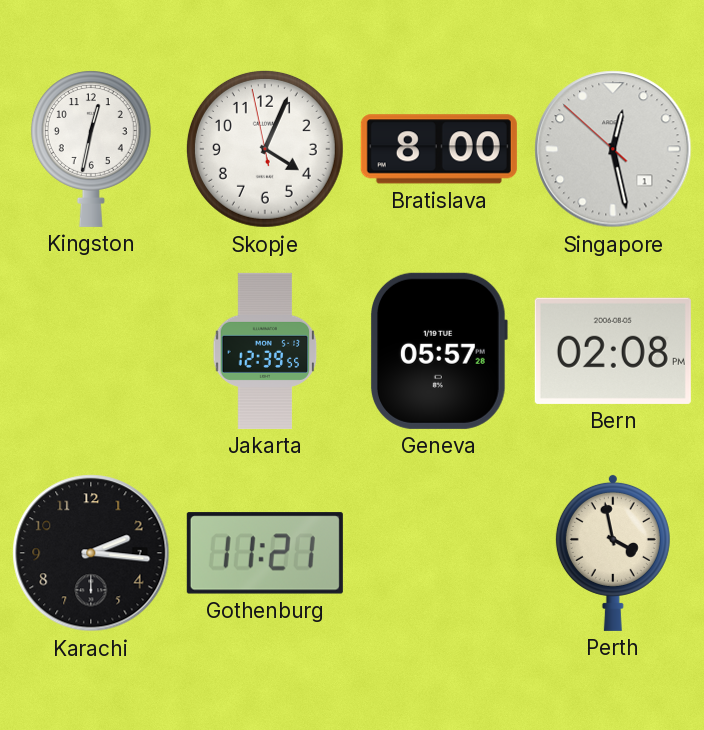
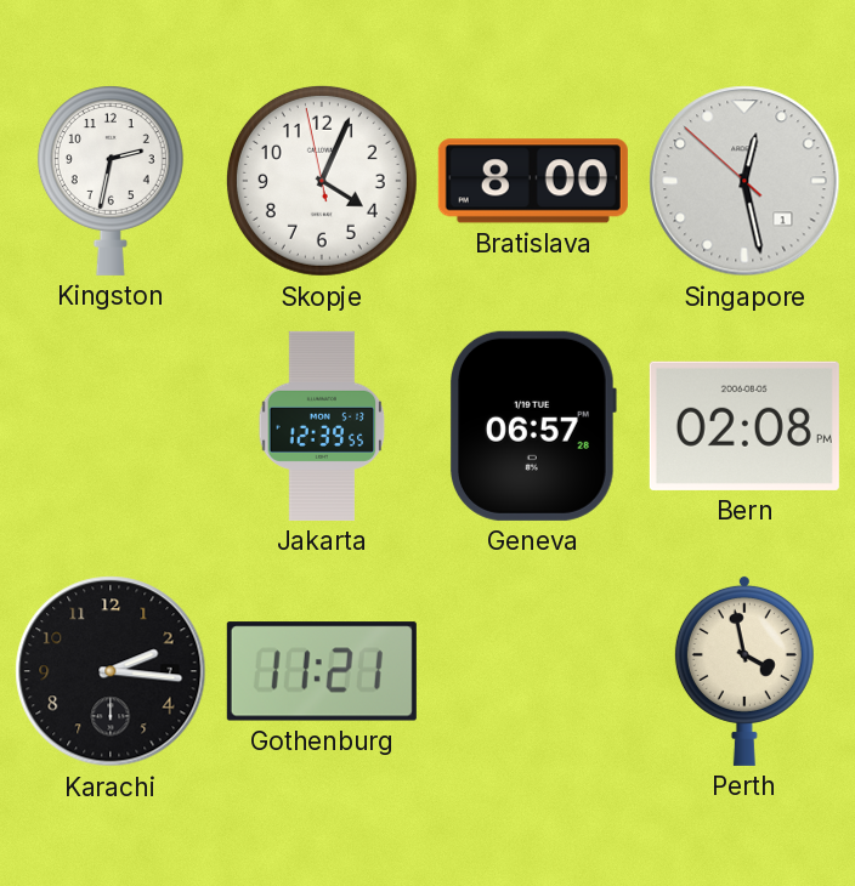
Kingston: 12:32 -> 2:32
Geneva: 05:57 -> 06:57
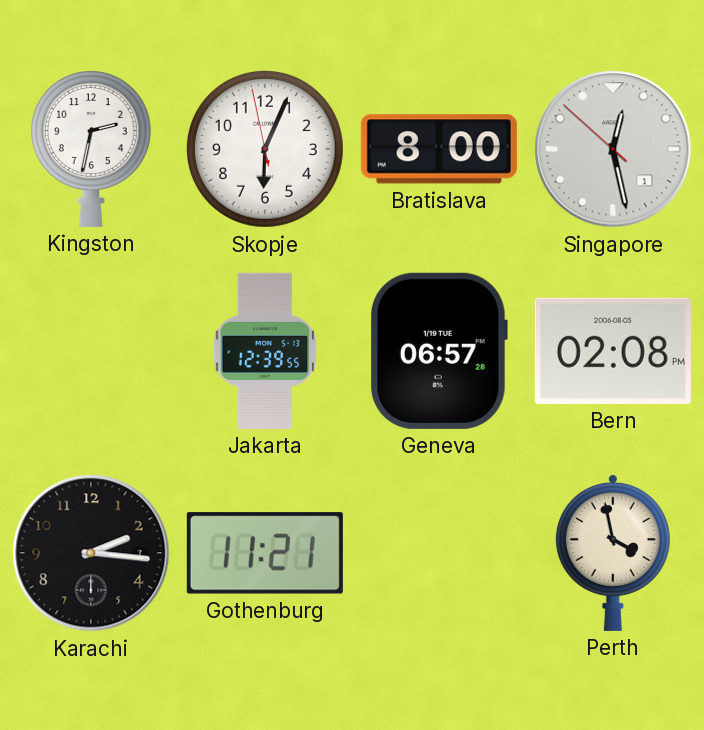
Skopje: 4:03 -> 6:03
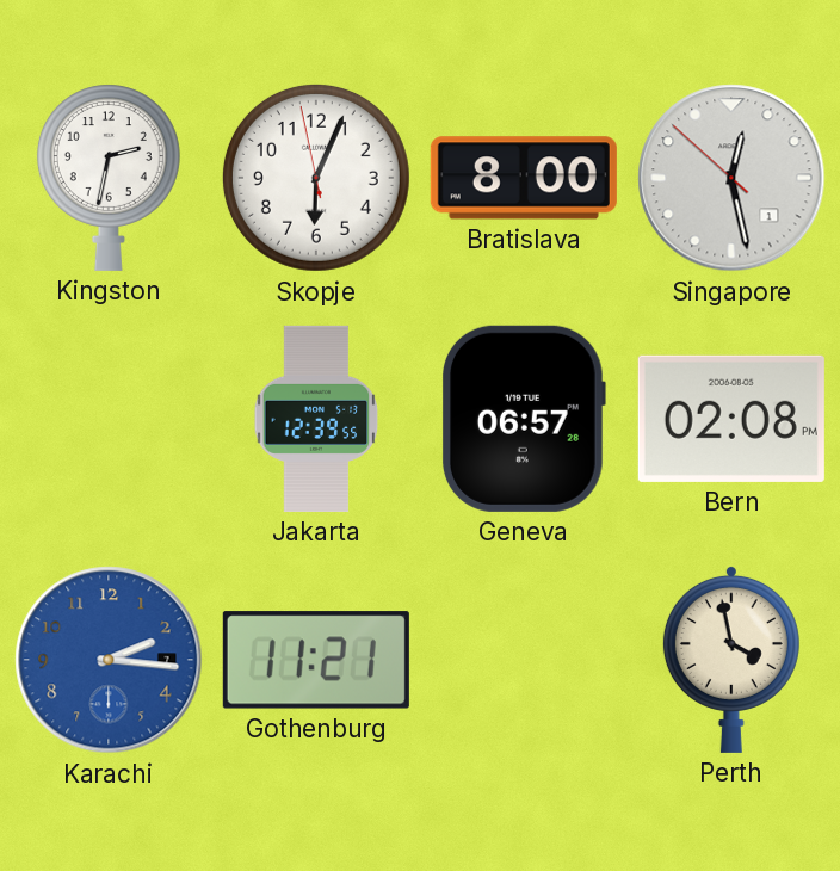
Karachi dial: black -> blue
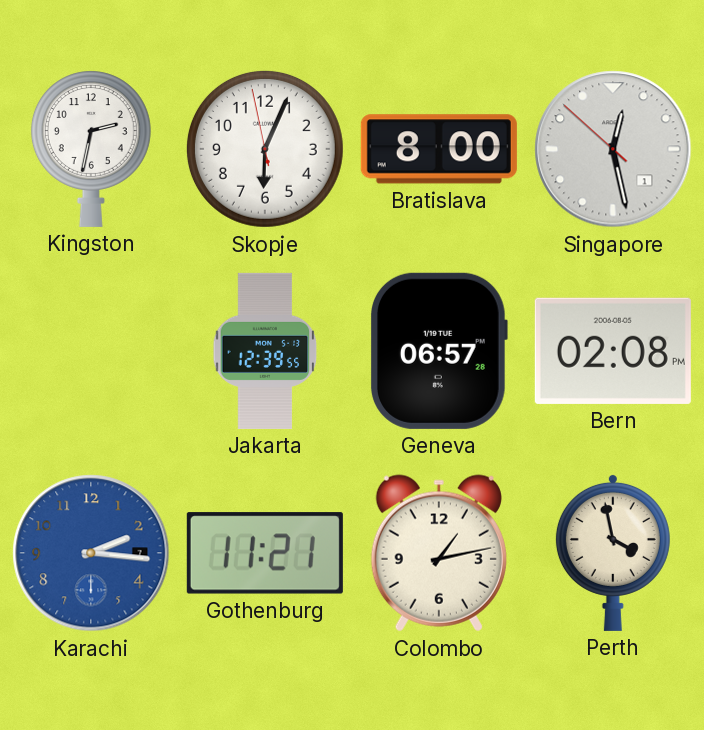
Colombo: none -> 1:13
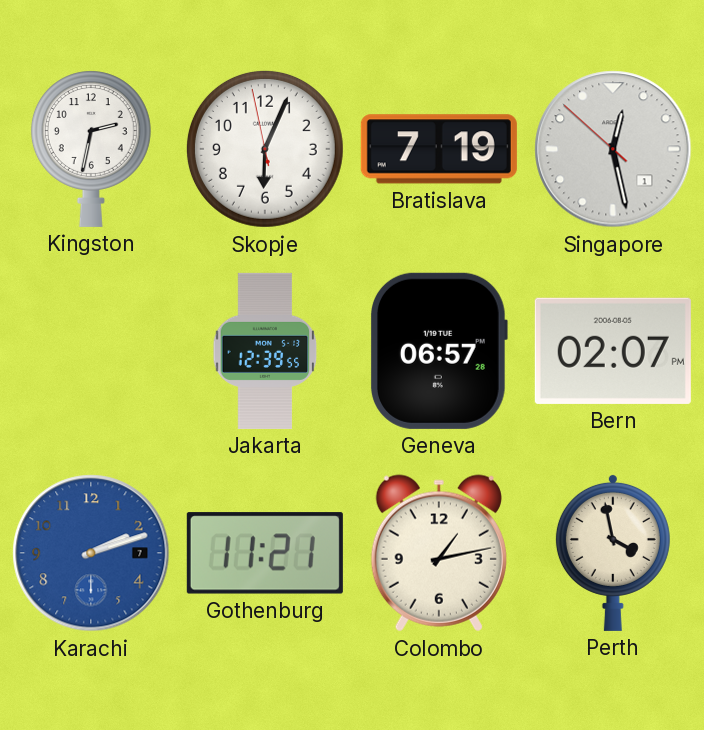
Bratislava: 8:00 -> 7:19
Bern: 02:08 -> 02:07
Karachi: 2:16 -> 2:12
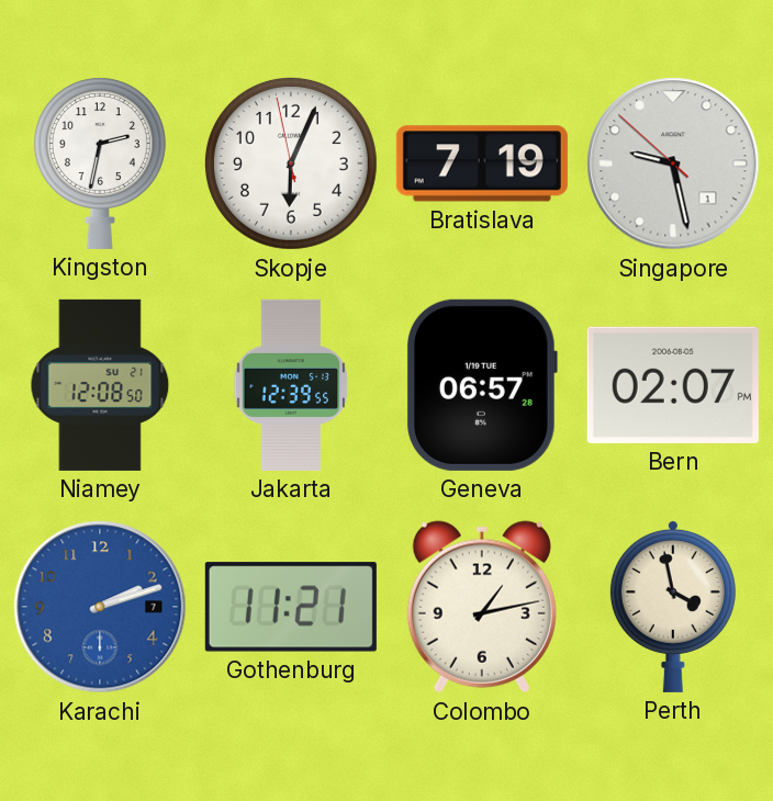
Singapore: 12:27 -> 9:27
Niamey: none -> 12:08
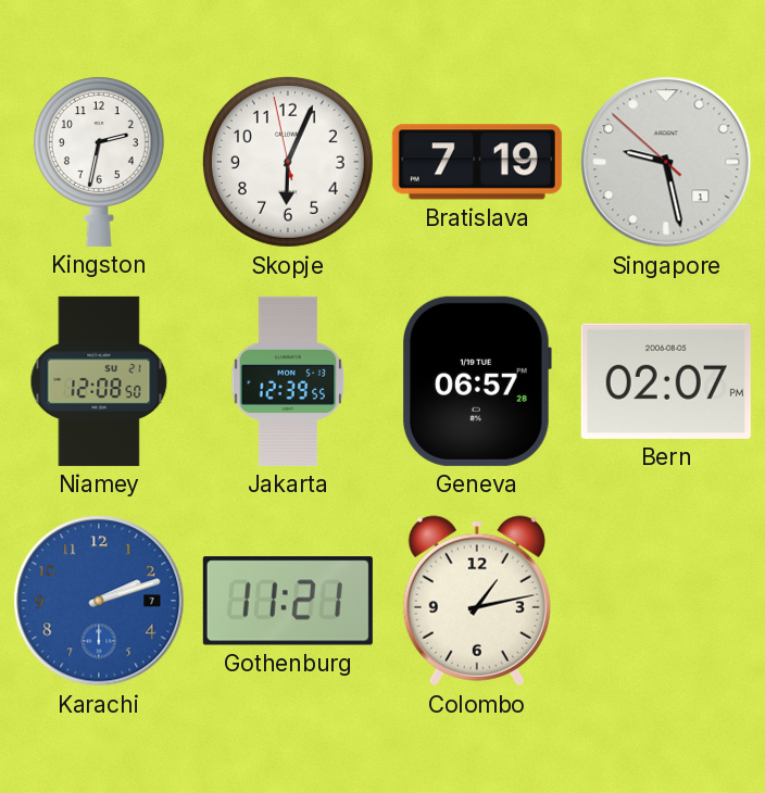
Perth: 3:58 -> none
